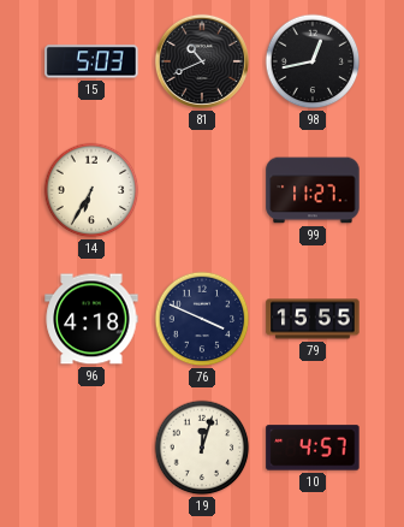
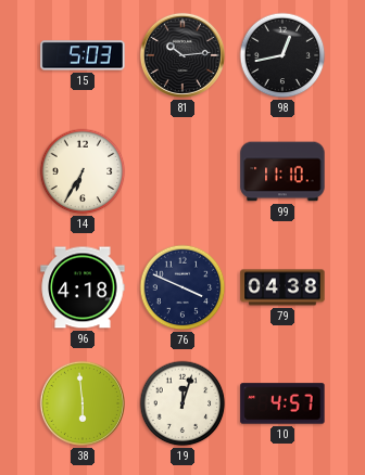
81: 10:41 -> 10:14
99: 11:27 -> 11:10
79: 15:55 -> 04:38
38: none -> 5:59
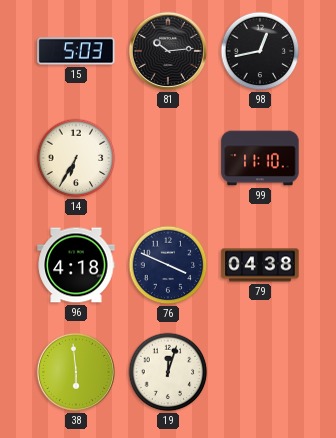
10: 4:57 -> none
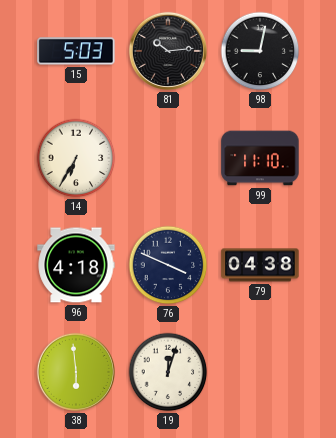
98: 12:43 -> 9:02
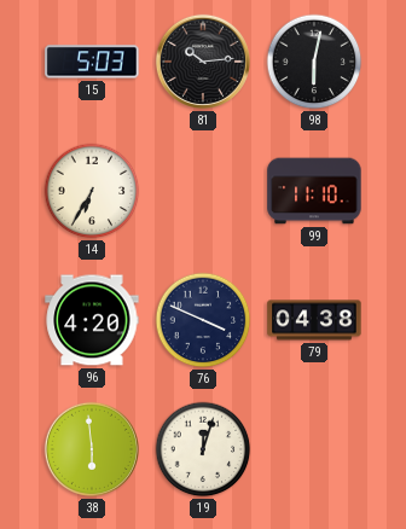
98: 9:02 -> 6:02
96: 4:18 -> 4:20
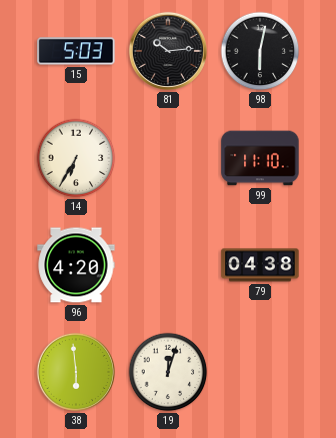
76: 3:49 -> none
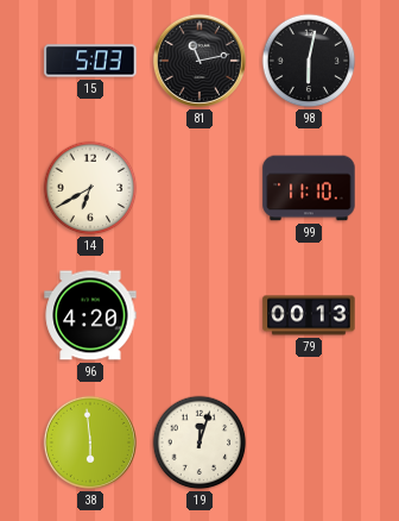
81: 10:14 -> 11:13
14: 6:35 -> 6:40
79: 04:38 -> 00:13
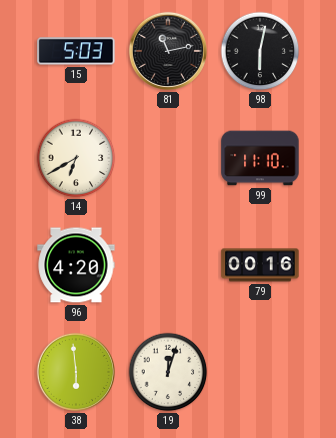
79: 00:13 -> 00:16
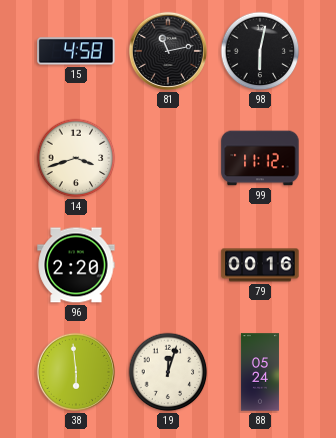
15: 5:03 -> 4:58
14: 6:40 -> 3:42
99: 11:10 -> 11:12
96: 4:20 -> 2:20
88: none -> 05:24
